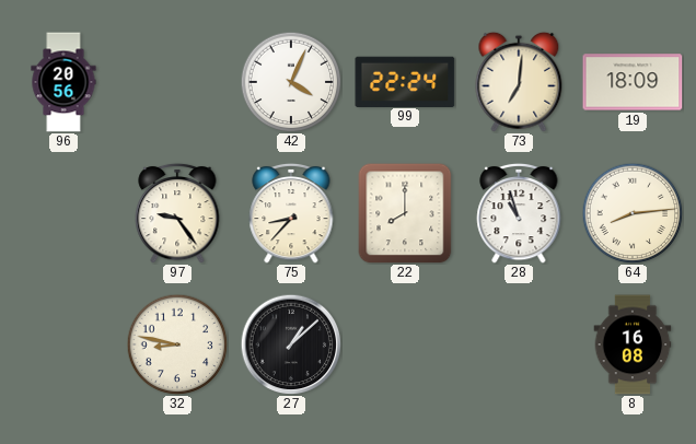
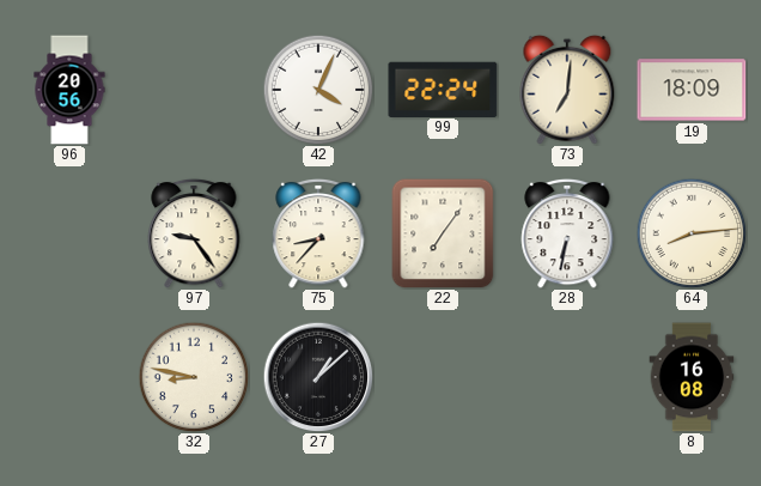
22: 8:00 -> 7:06
28: 10:57 -> 6:32
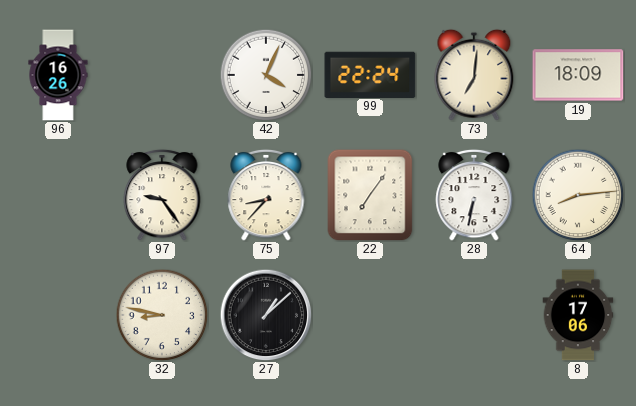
96: 20:56 -> 16:26
8: 16:08 -> 17:06
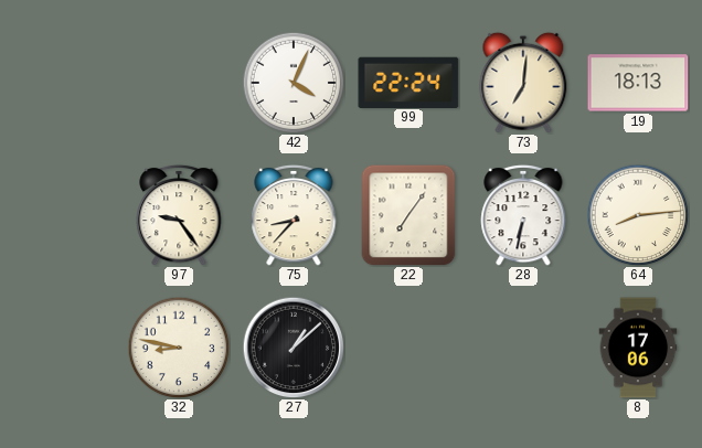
96: 16:26 -> none
19: 18:09 -> 18:13
